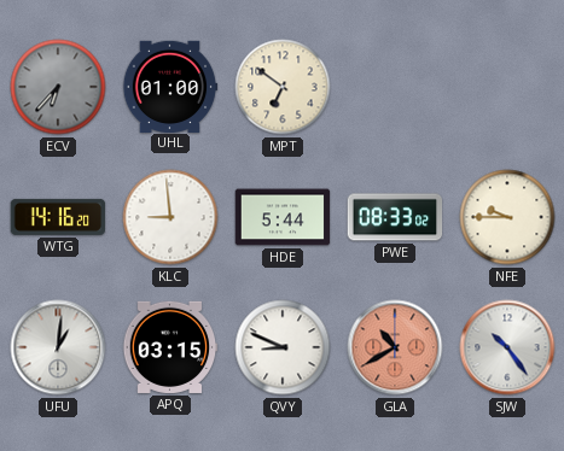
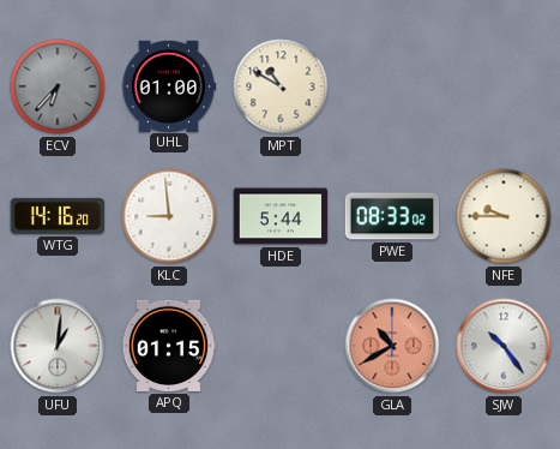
MPT: 6:51 -> 10:50
APQ: 03:15 -> 01:15
QVY: 8:49 -> none
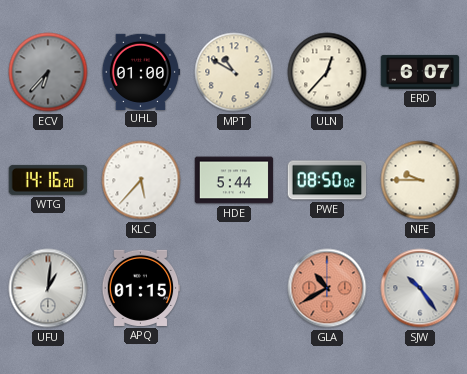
ULN: none -> 12:37
ERD: none -> 6:07
KLC: 8:59 -> 5:37
PWE: 08:33 -> 08:50
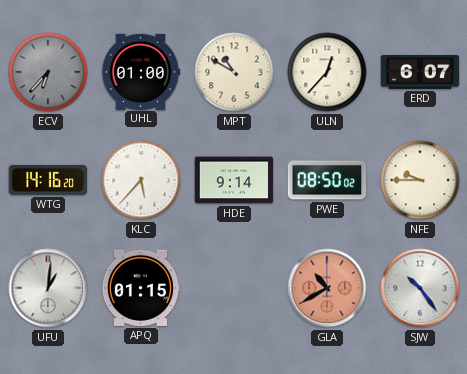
HDE: 5:44 -> 9:14
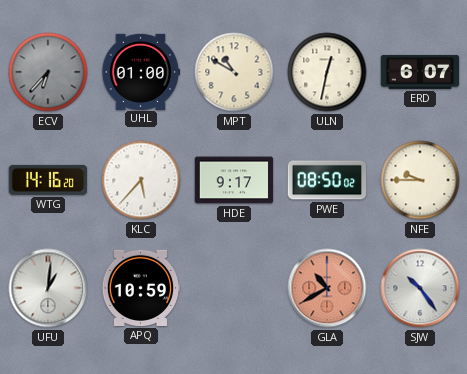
ULN: 12:37 -> 12:32
HDE: 9:14 -> 9:17
APQ: 01:15 -> 10:59
